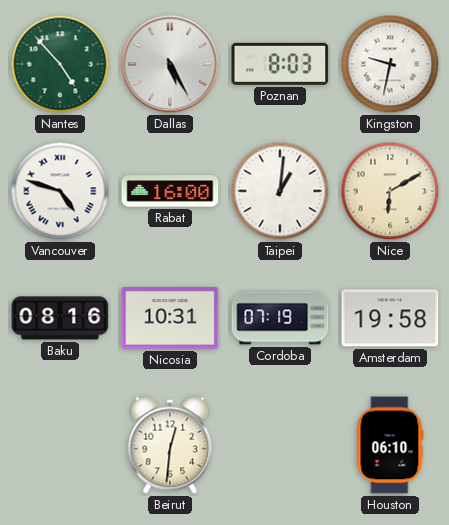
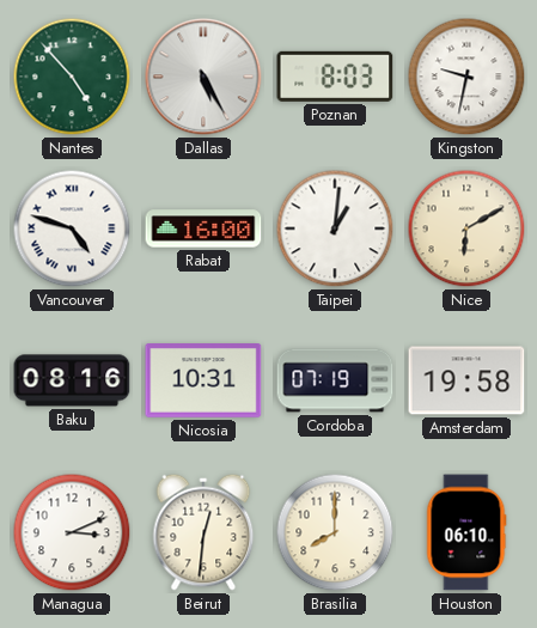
Managua: none -> 3:11
Brasilia: none -> 8:00
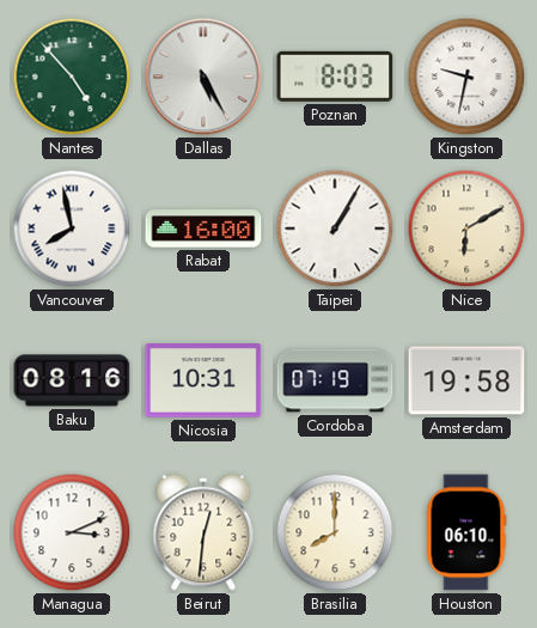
Vancouver: 4:48 -> 7:58
Taipei: 1:01 -> 1:05
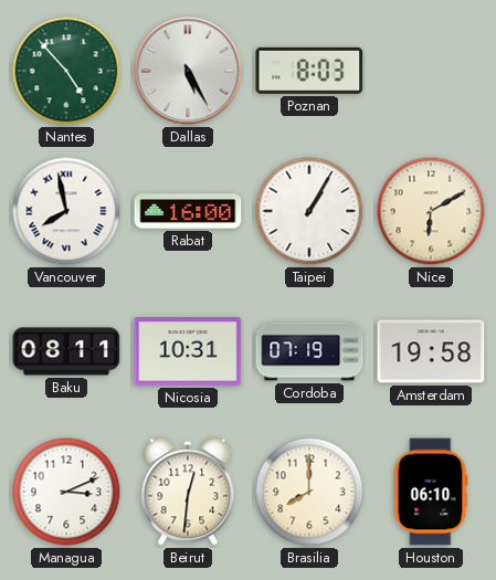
Kingston: 9:32 -> none
Baku: 08:16 -> 08:11
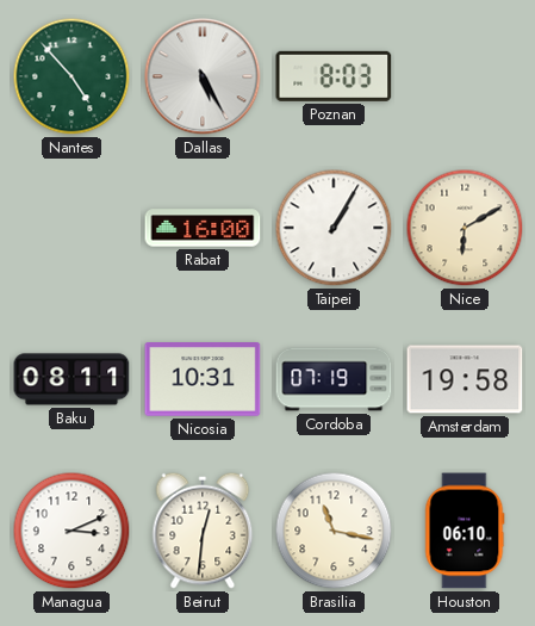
Vancouver: 7:58 -> none
Brasilia: 8:00 -> 11:17
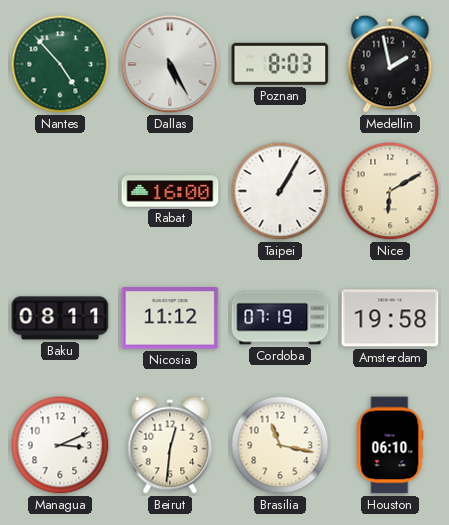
Medellin: none -> 1:58
Nicosia: 10:31 -> 11:12
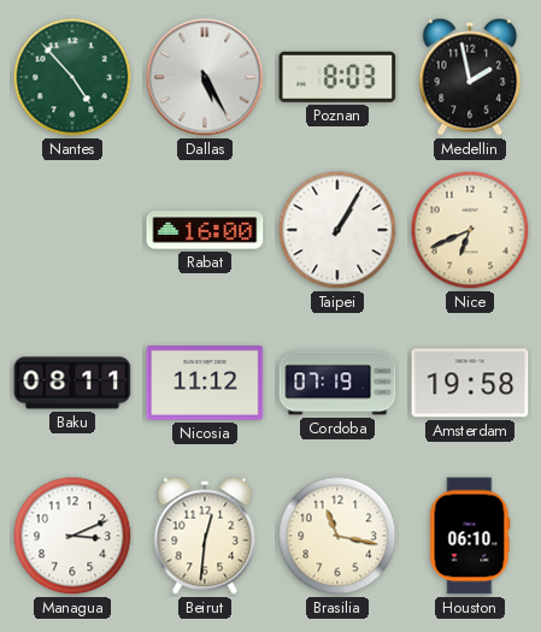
Nice: 6:10 -> 6:41
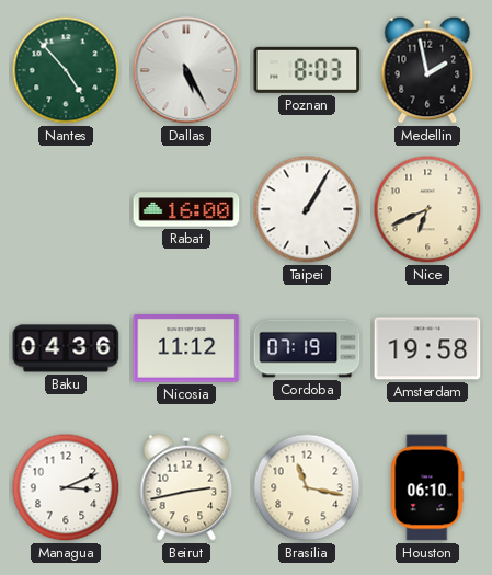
Baku: 08:11 -> 04:36
Beirut: 12:31 -> 2:43
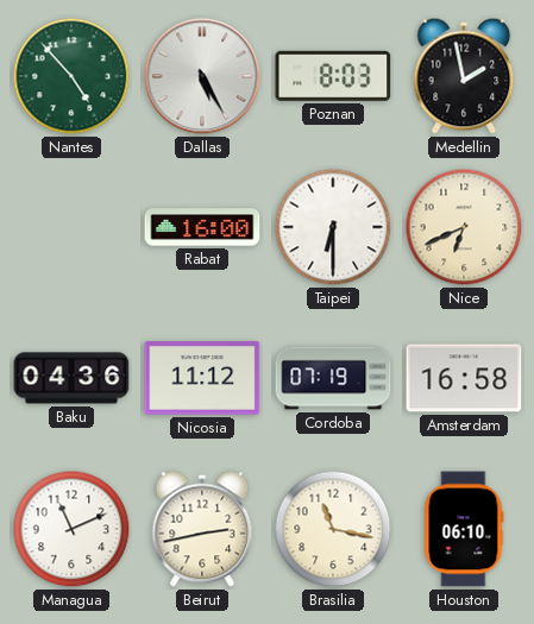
Taipei: 1:05 -> 6:30
Amsterdam: 19:58 -> 16:58
Managua: 3:11 -> 11:11
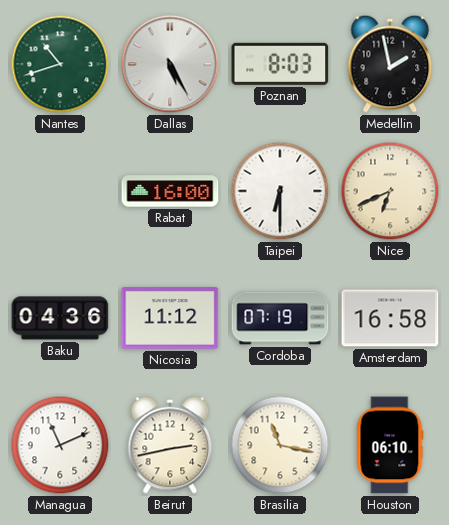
Nantes: 4:53 -> 10:42
